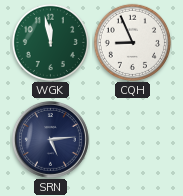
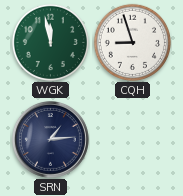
CQH: 8:56 -> 8:57
SRN: 5:14 -> 1:14
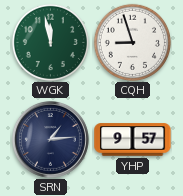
YHP: none -> 9:57
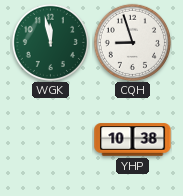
SRN: 1:14 -> none
YHP: 9:57 -> 10:38
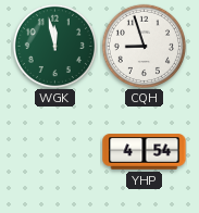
YHP: 10:38 -> 4:54
